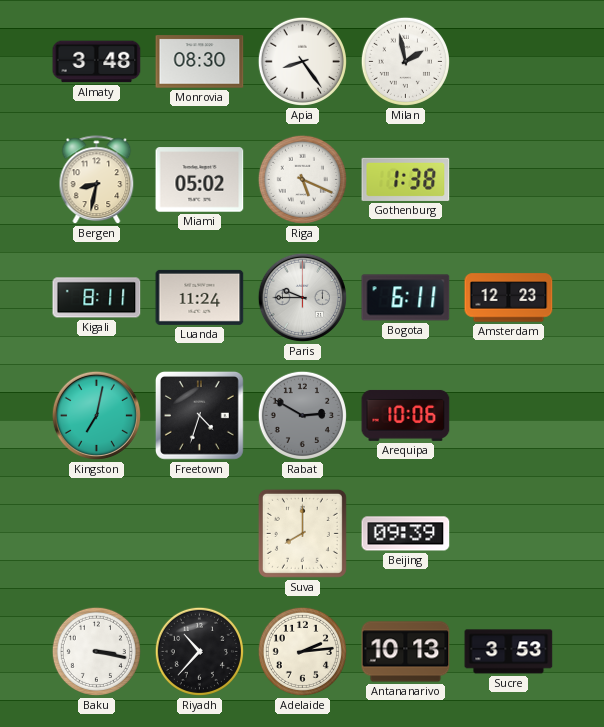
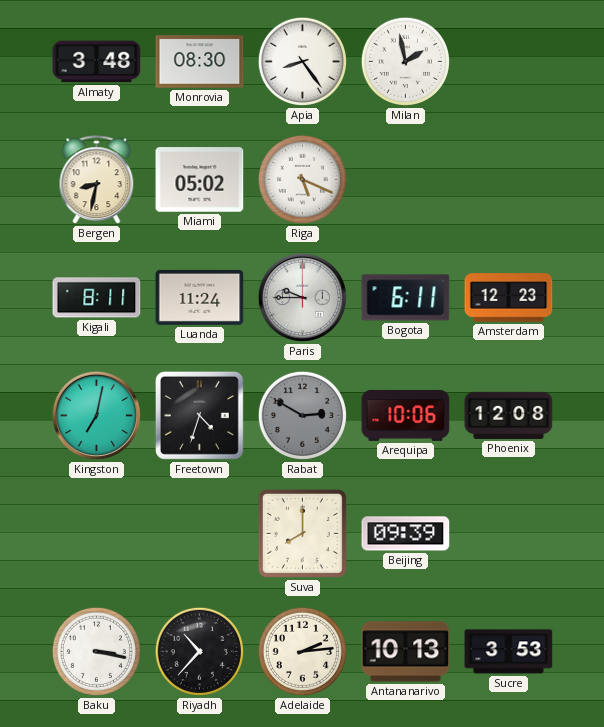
Gothenburg: 1:38 -> none
Phoenix: none -> 12:08
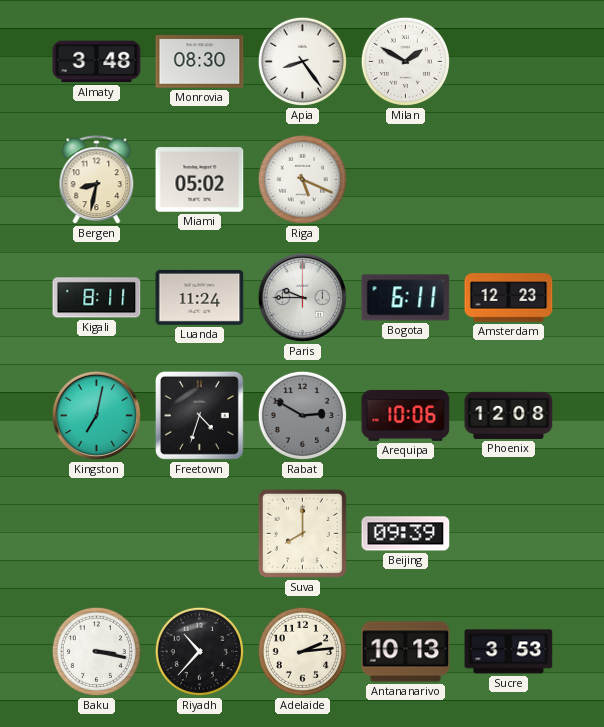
Milan: 1:58 -> 1:50
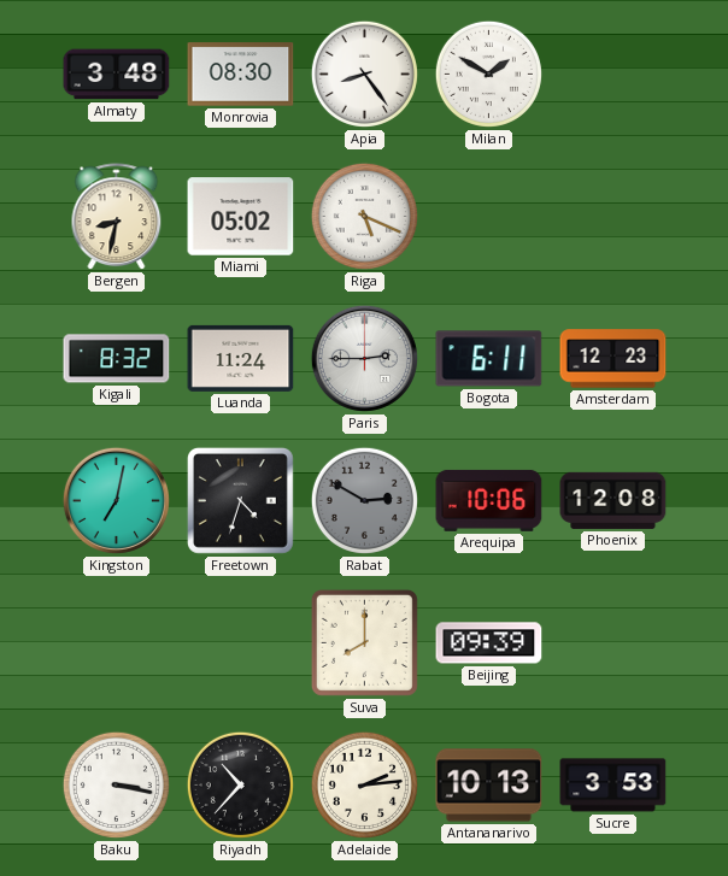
Kigali: 8:11 -> 8:32
Paris: 9:45 -> 2:45
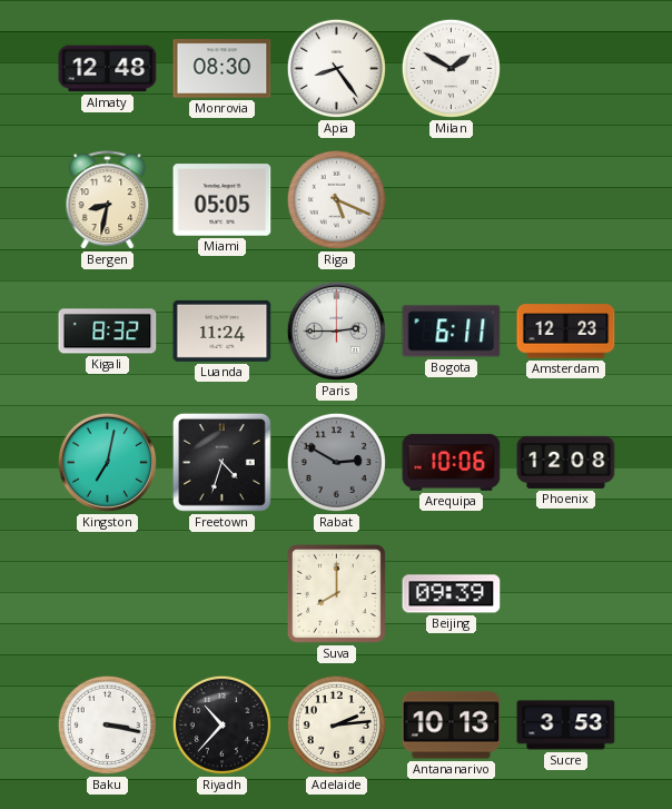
Almaty: 3:48 -> 12:48
Miami: 05:02 -> 05:05
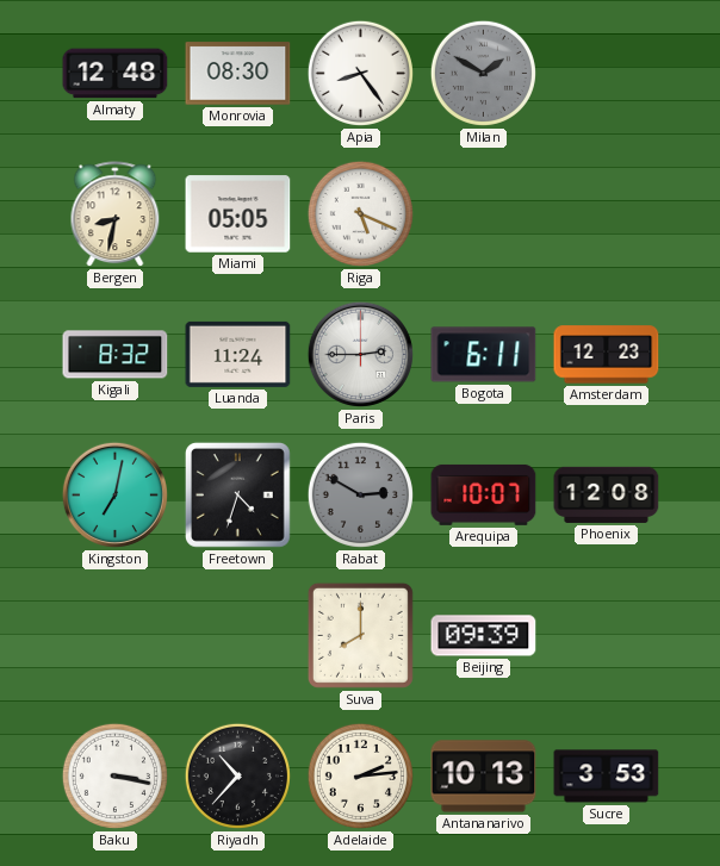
Milan dial: white -> grey
Arequipa: 10:06 -> 10:07
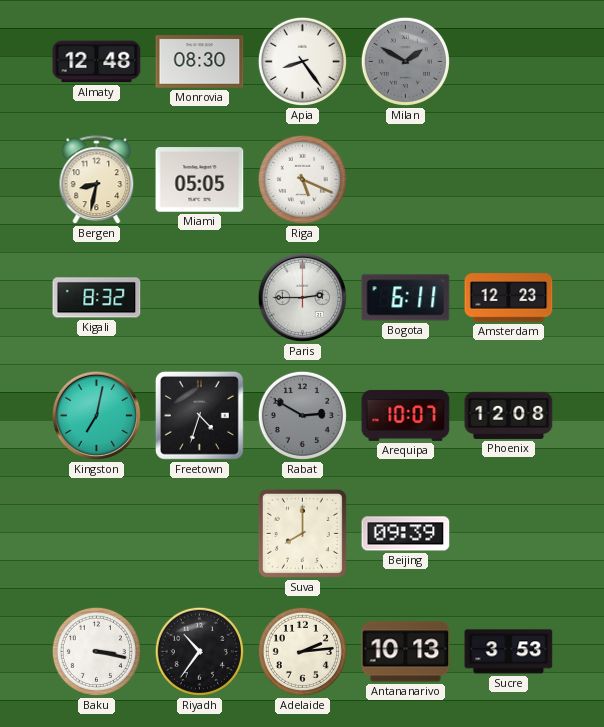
Luanda: 11:24 -> none
Riyadh: 10:37 -> 10:36
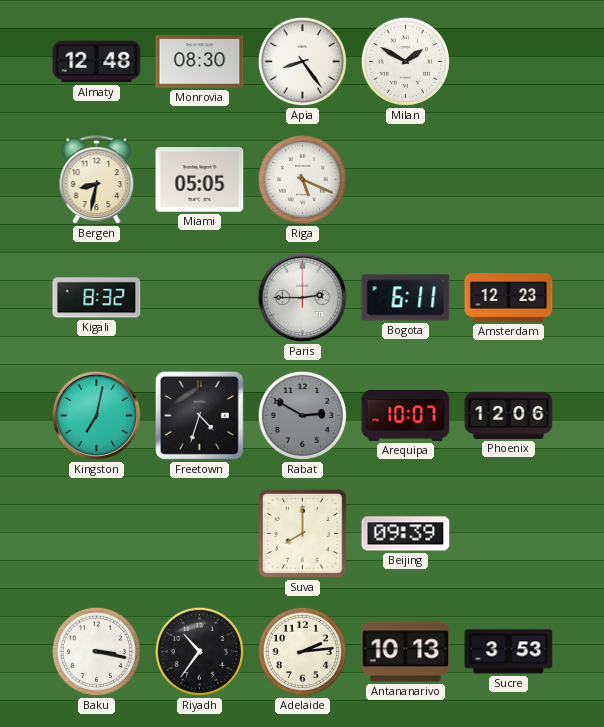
Milan dial: grey -> white
Phoenix: 12:08 -> 12:06
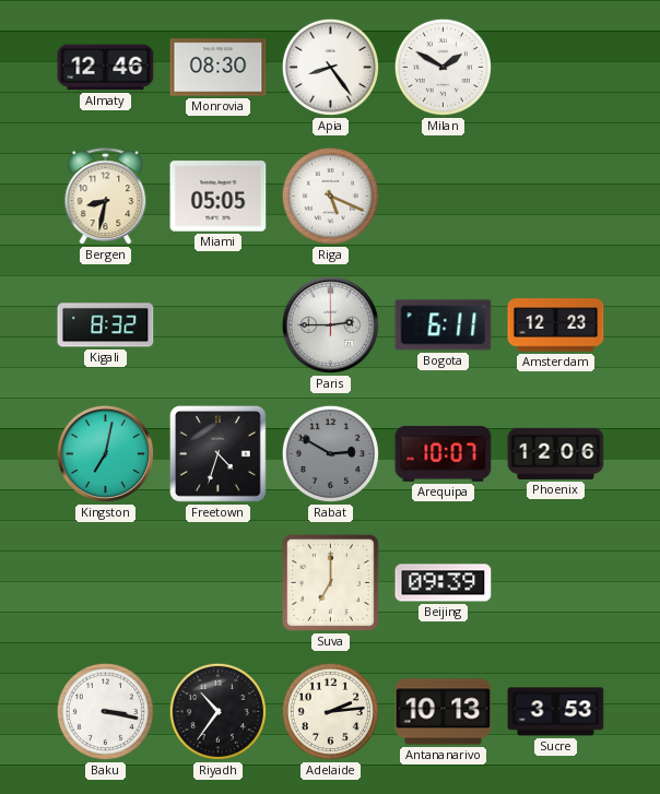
Almaty: 12:48 -> 12:46
Suva: 8:00 -> 7:00
